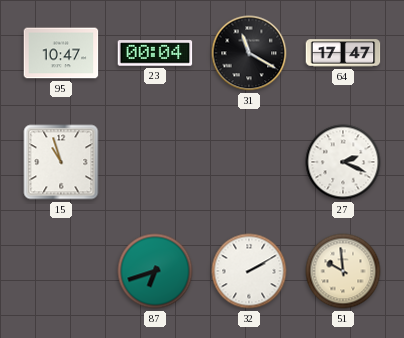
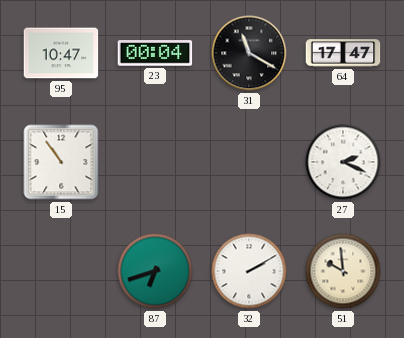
15: 10:57 -> 10:54
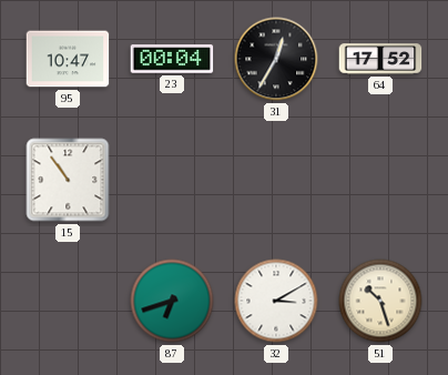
31: 11:20 -> 12:35
64: 17:47 -> 17:52
27: 2:19 -> none
32: 2:10 -> 3:10
51: 9:59 -> 10:27
